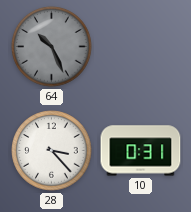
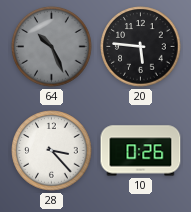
20: none -> 5:46
10: 0:31 -> 0:26
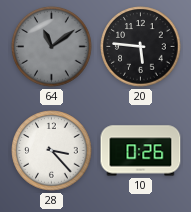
64: 10:26 -> 11:09
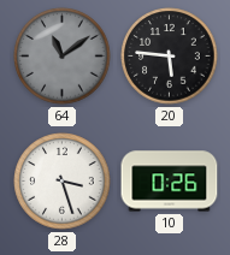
28: 3:23 -> 3:27
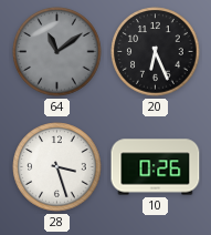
20: 5:46 -> 6:26
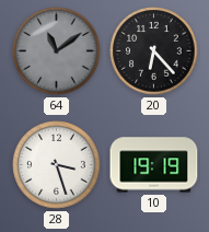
20: 6:26 -> 6:23
10: 0:26 -> 19:19
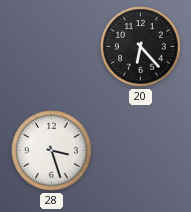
64: 11:09 -> none
10: 19:19 -> none
